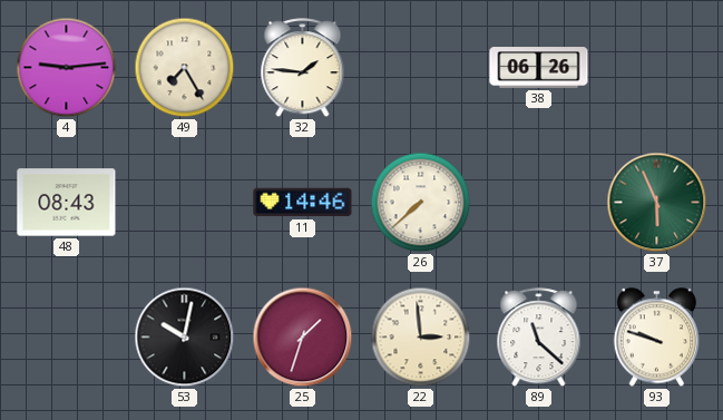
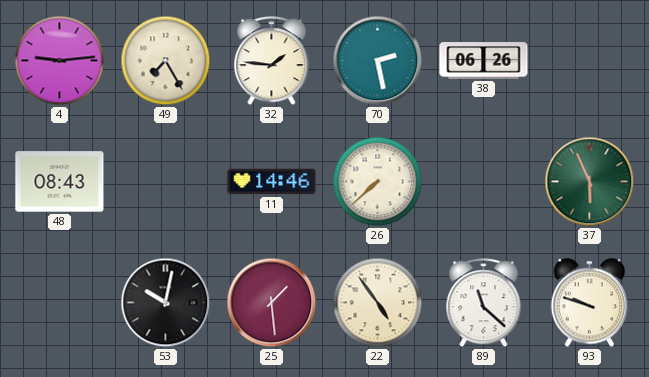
70: none -> 2:28
25: 1:33 -> 1:29
22: 2:59 -> 4:54
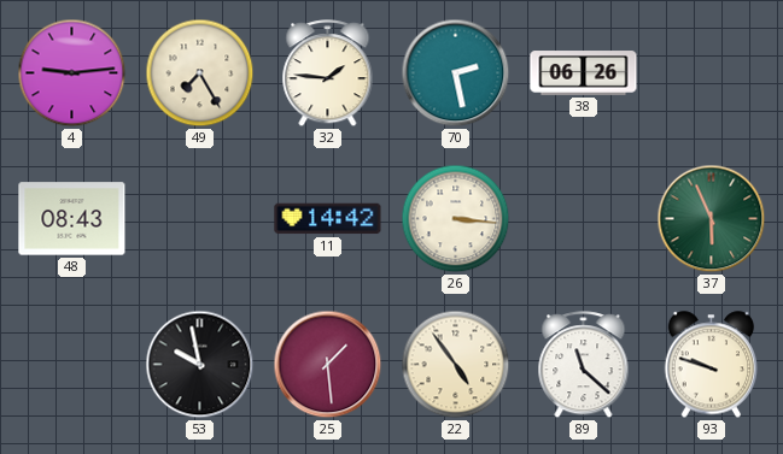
11: 14:46 -> 14:42
26: 7:38 -> 3:16
53: 10:02 -> 9:58
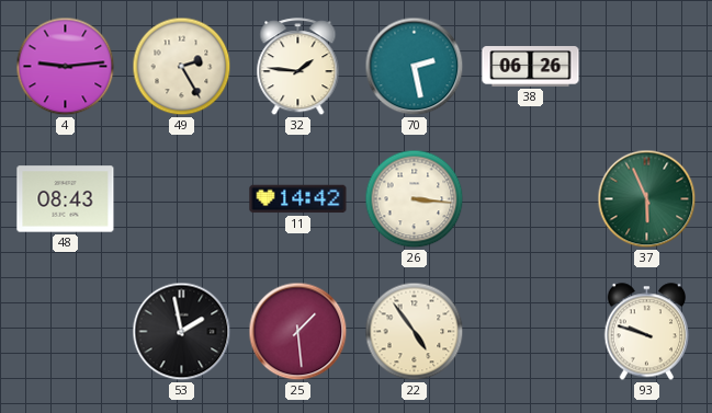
49: 7:25 -> 2:25
53: 9:58 -> 1:58
89: 11:22 -> none
